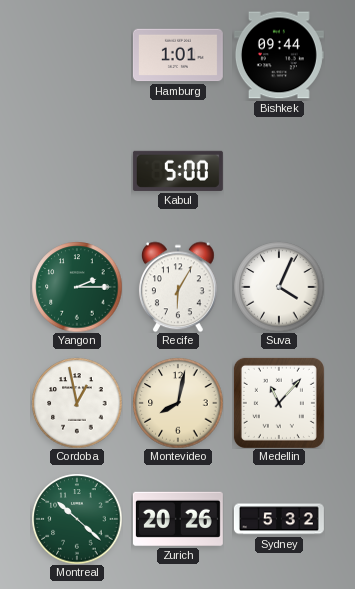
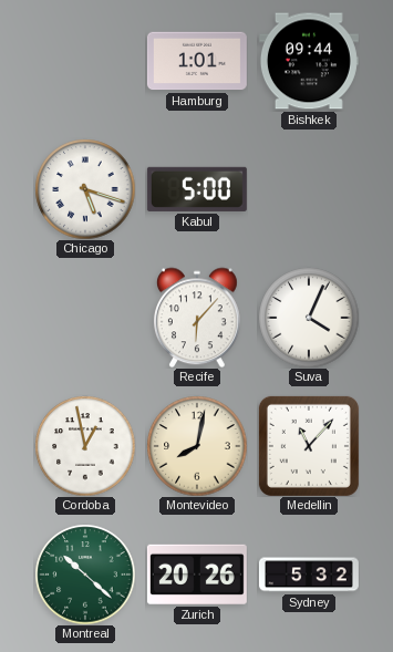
Chicago: none -> 5:18
Yangon: 2:15 -> none
Recife: 6:05 -> 6:07
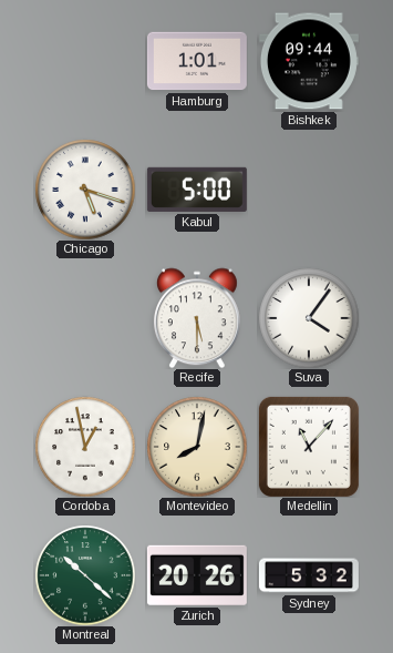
Recife: 6:07 -> 5:30
Suva: 4:04 -> 4:06
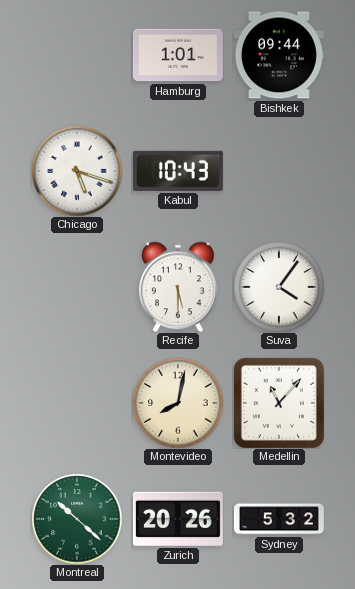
Kabul: 5:00 -> 10:43
Cordoba: 12:58 -> none
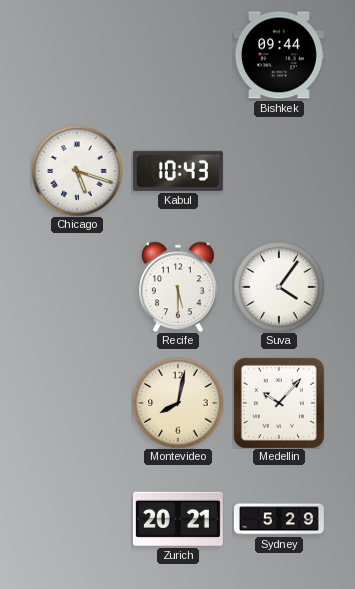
Hamburg: 1:01 -> none
Medellin: 11:07 -> 10:07
Montreal: 10:22 -> none
Zurich: 20:26 -> 20:21
Sydney: 5:32 -> 5:29
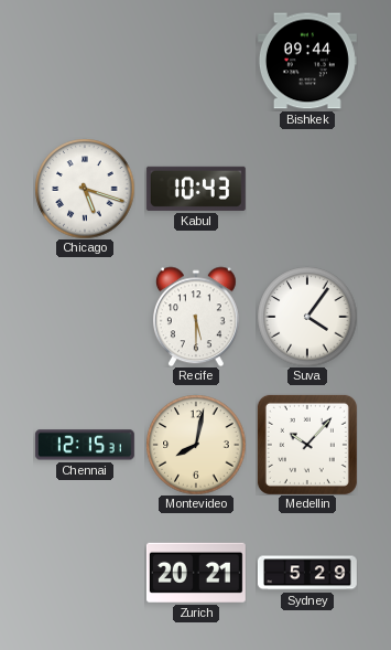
Chennai: none -> 12:15
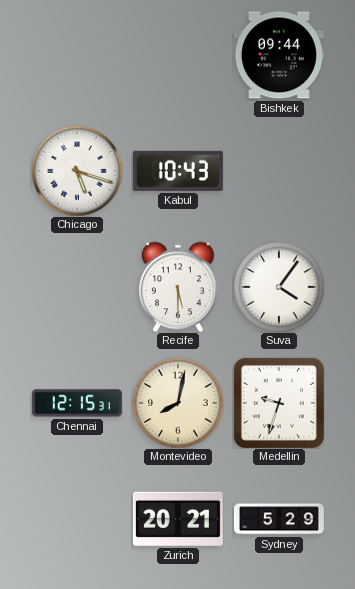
Medellin: 10:07 -> 9:33
